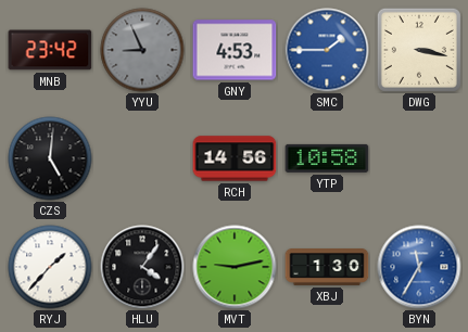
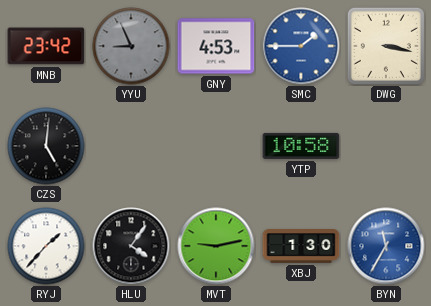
RCH: 14:56 -> none
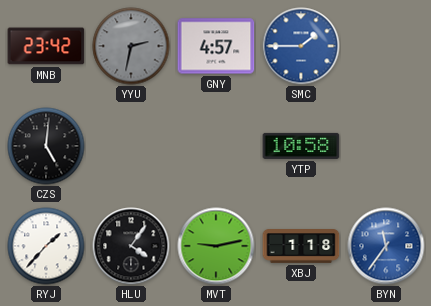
YYU: 8:56 -> 2:32
GNY: 4:53 -> 4:57
DWG: 3:17 -> none
XBJ: 1:30 -> 1:18
BYN: 11:35 -> 11:36
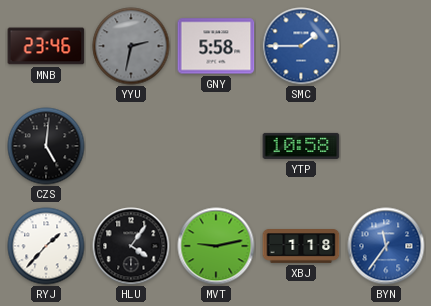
MNB: 23:42 -> 23:46
GNY: 4:57 -> 5:58
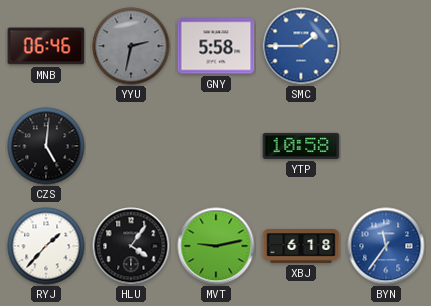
MNB: 23:46 -> 06:46
XBJ: 1:18 -> 6:18
